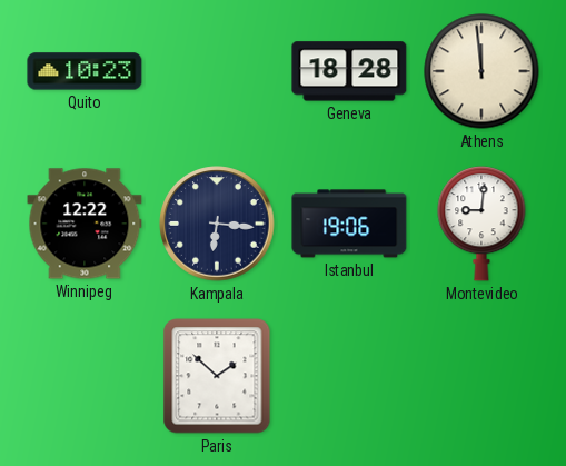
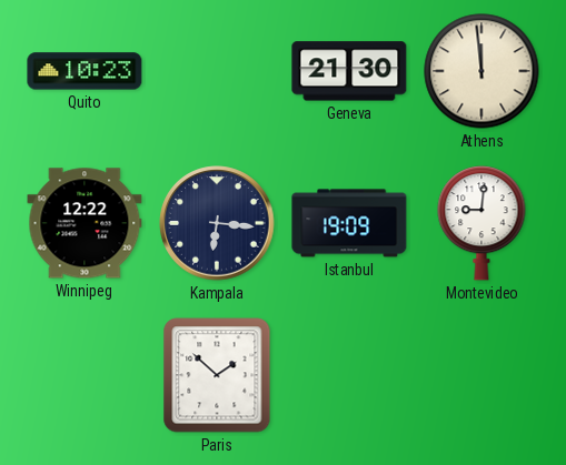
Geneva: 18:28 -> 21:30
Istanbul: 19:06 -> 19:09
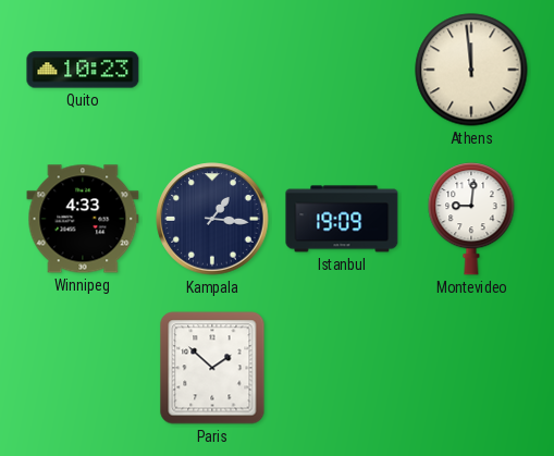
Geneva: 21:30 -> none
Winnipeg: 12:22 -> 4:33
Kampala: 6:16 -> 1:16
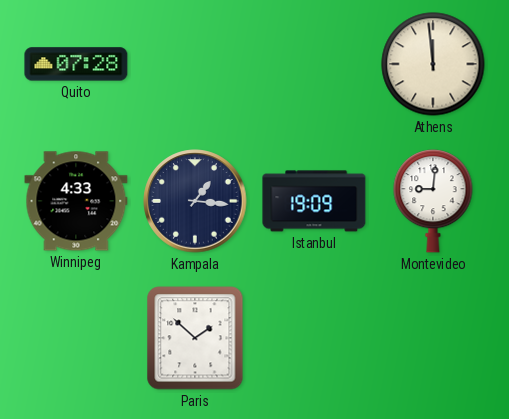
Quito: 10:23 -> 07:28
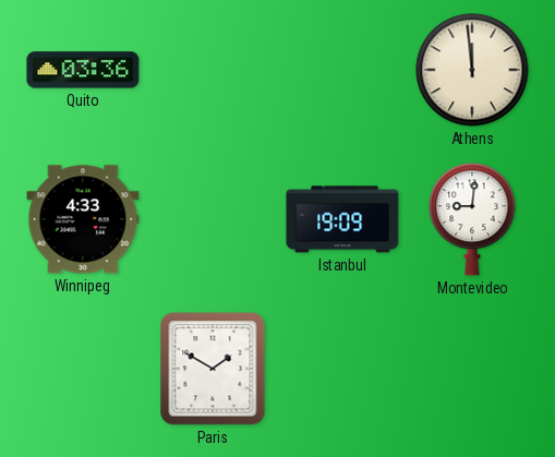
Quito: 07:28 -> 03:36
Kampala: 1:16 -> none
Paris: 1:52 -> 1:50
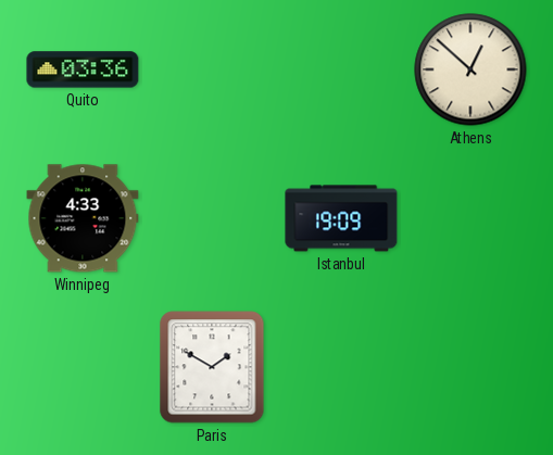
Athens: 11:59 -> 12:52
Montevideo: 9:01 -> none
